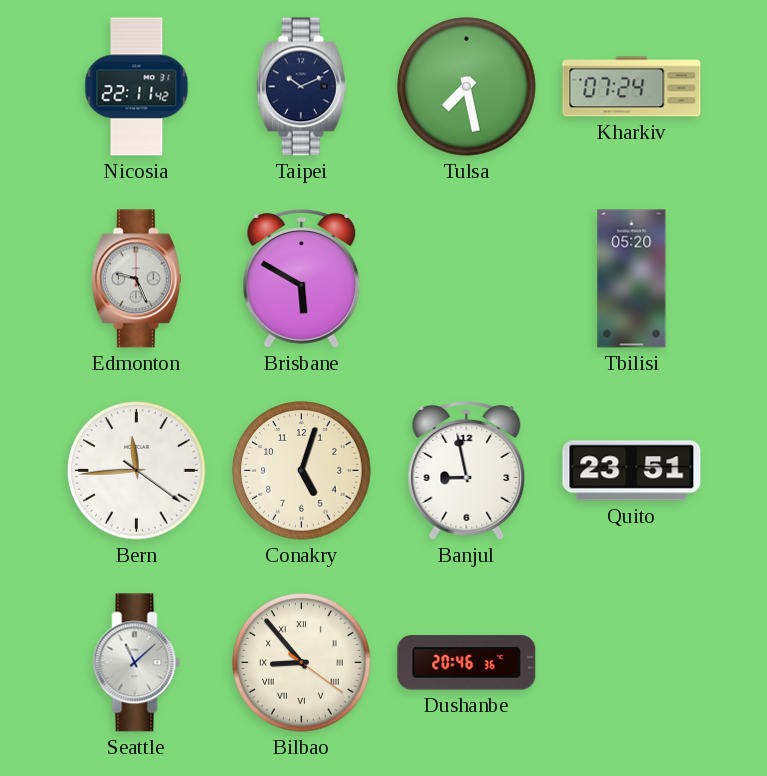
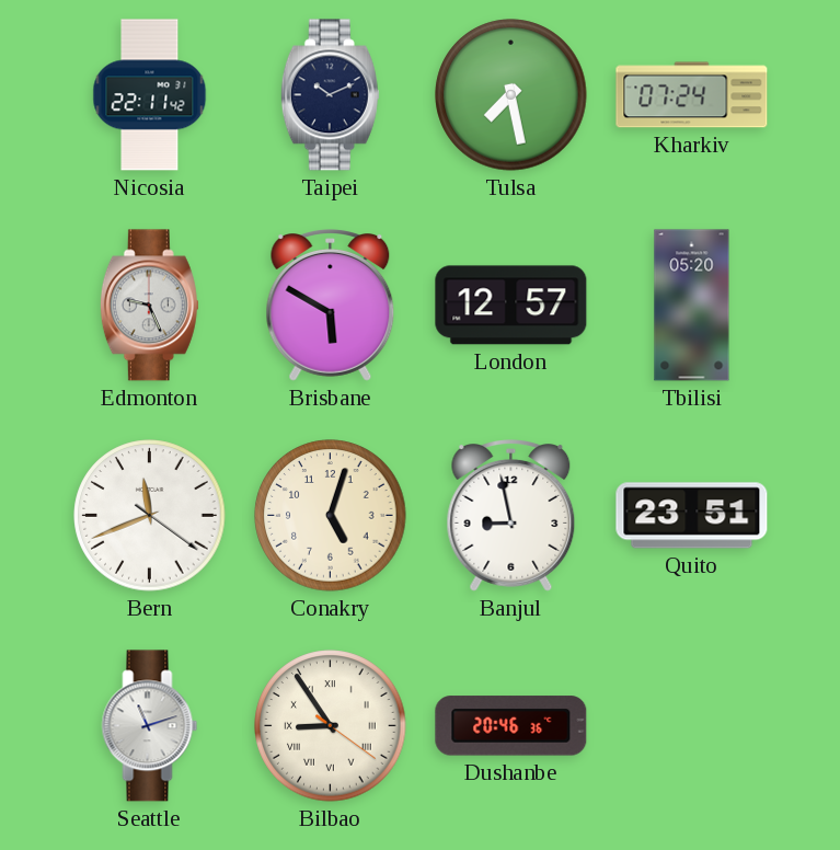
London: none -> 12:57
Bern: 11:44 -> 11:41
Seattle: 11:08 -> 11:12
Bilbao: 8:53 -> 8:54
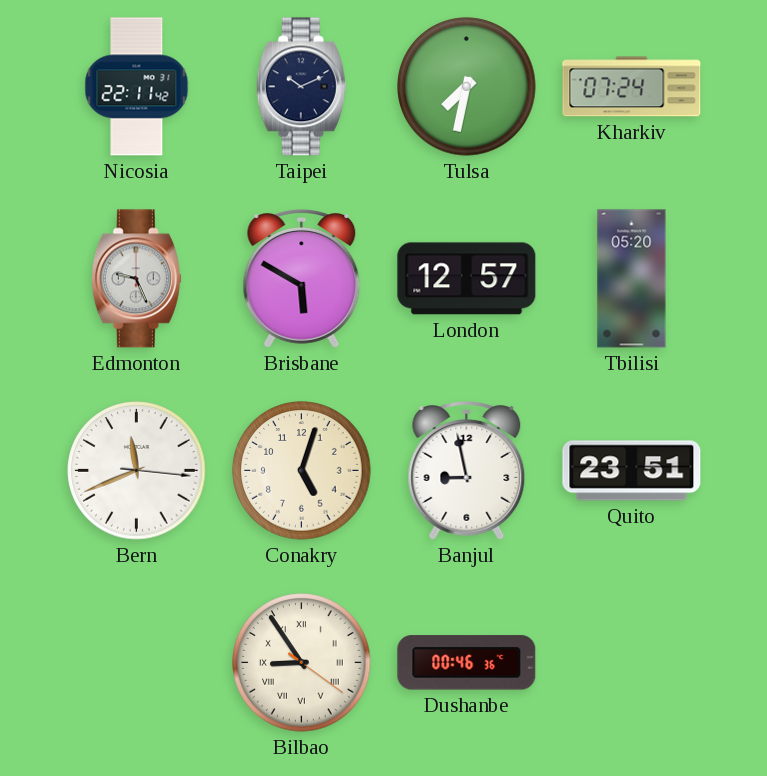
Tulsa: 7:28 -> 7:32
Bern: 11:41:21 -> 11:41:16
Seattle: 11:12 -> none
Dushanbe: 20:46 -> 00:46
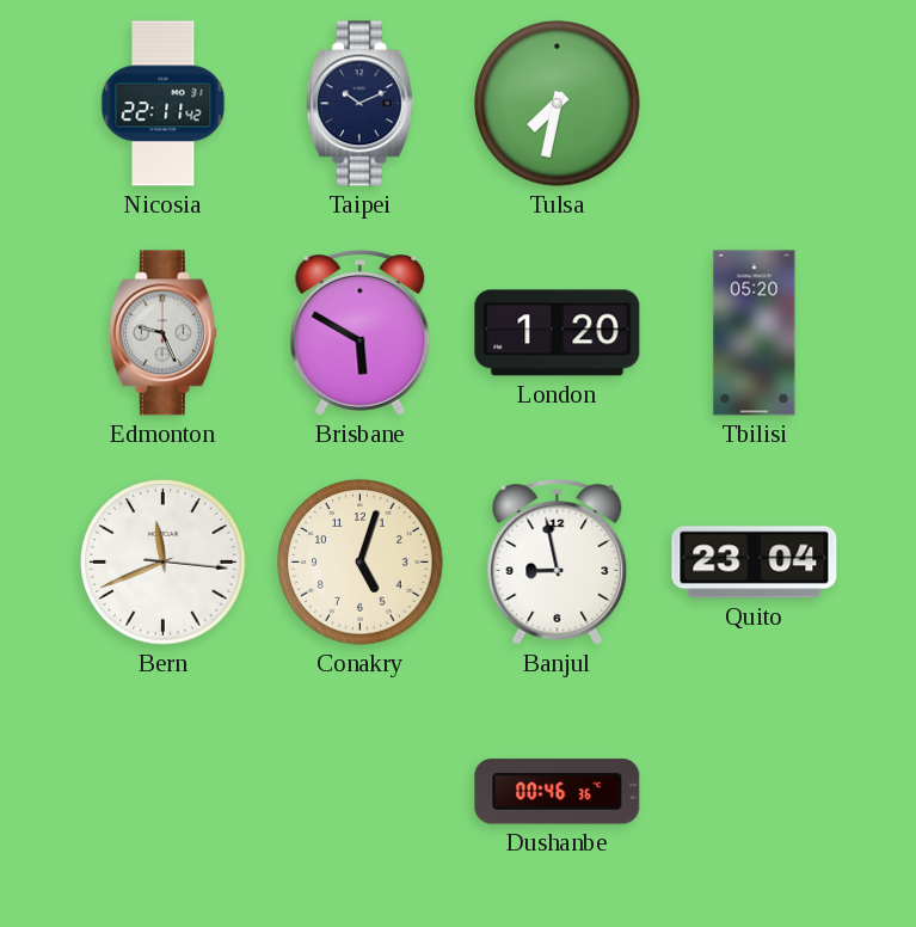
Kharkiv: 07:24 -> none
London: 12:57 -> 1:20
Quito: 23:51 -> 23:04
Bilbao: 8:54 -> none
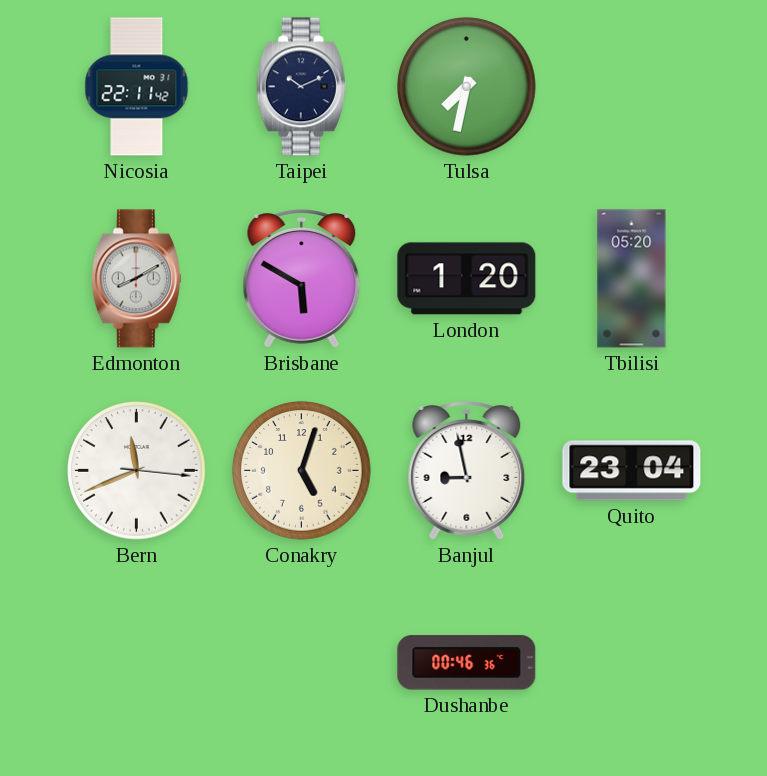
Edmonton: 9:26 -> 8:10
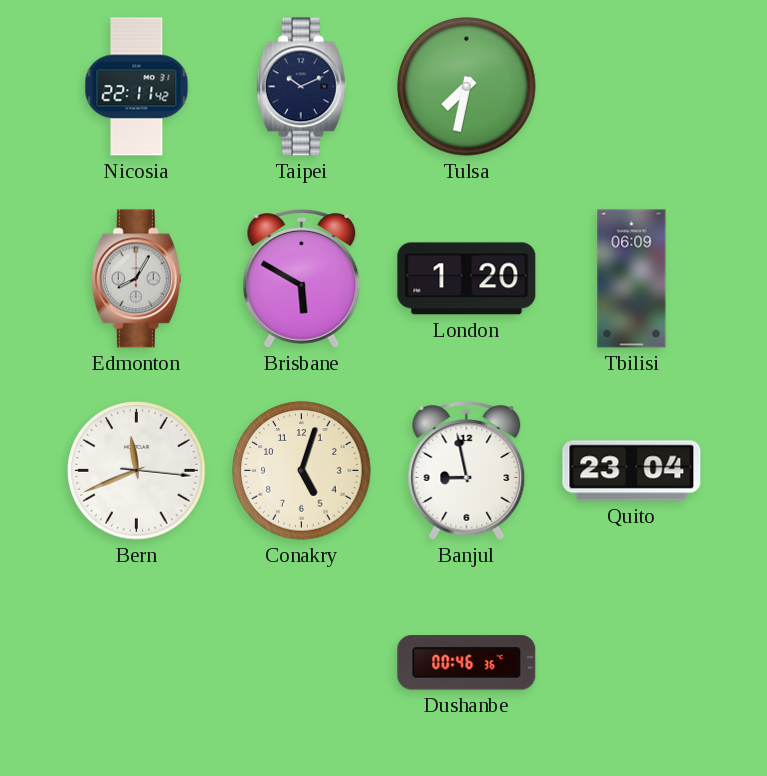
Edmonton: 8:10 -> 8:05
Tbilisi: 05:20 -> 06:09
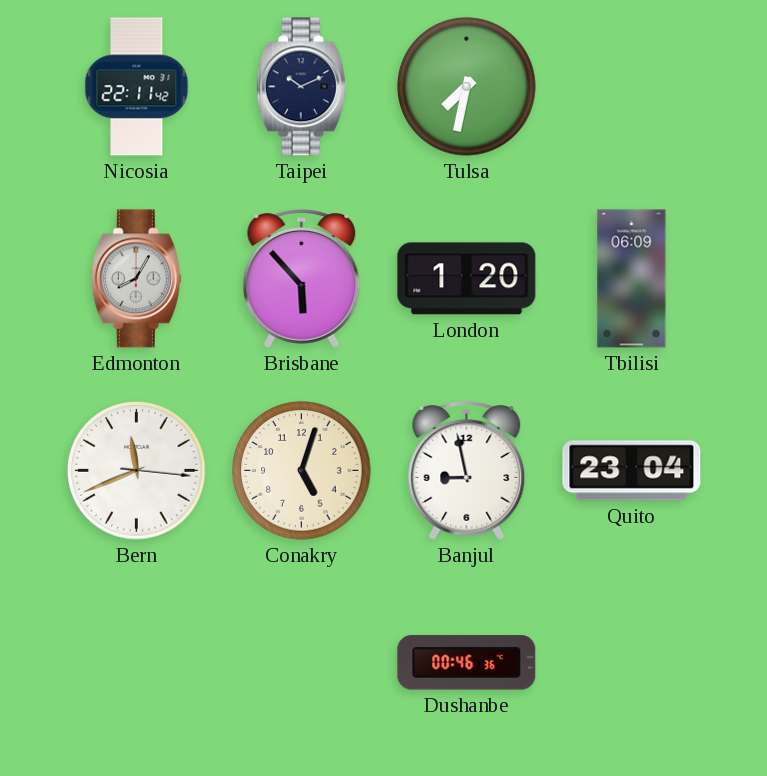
Brisbane: 5:50 -> 5:53
